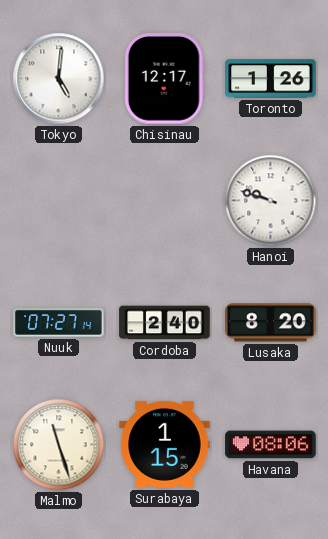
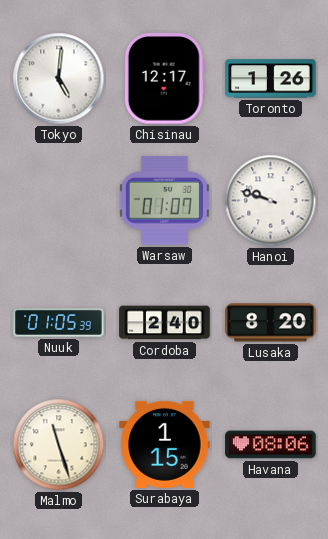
Warsaw: none -> 01:07
Nuuk: 07:27 -> 01:05
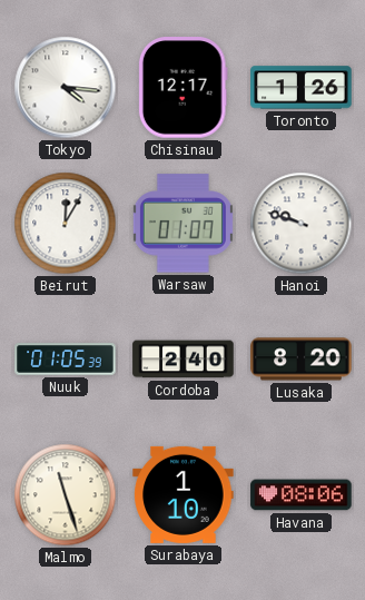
Tokyo: 5:01 -> 4:16
Beirut: none -> 12:05
Surabaya: 1:15 -> 1:10
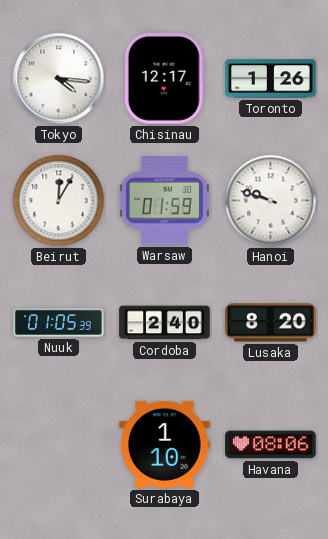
Warsaw: 01:07 -> 01:59
Malmo: 11:27 -> none
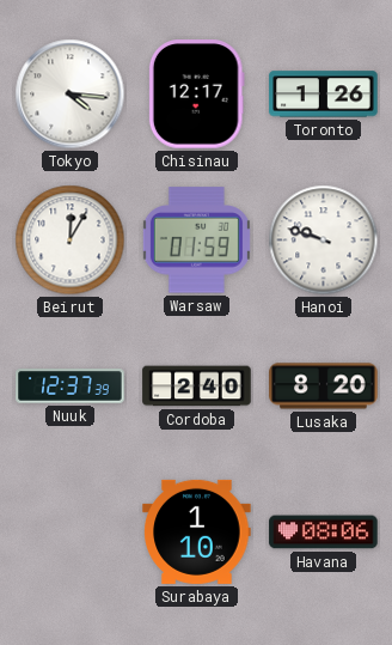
Nuuk: 01:05 -> 12:37
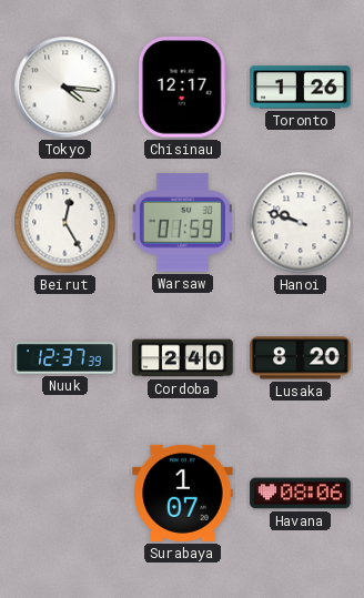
Beirut: 12:05 -> 12:25
Surabaya: 1:10 -> 1:07
